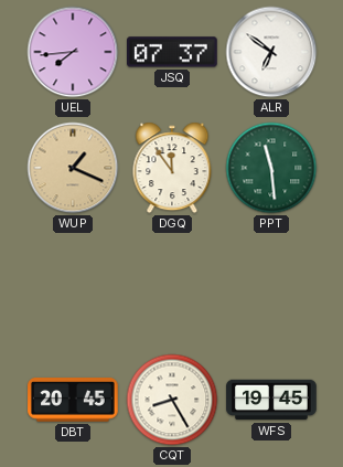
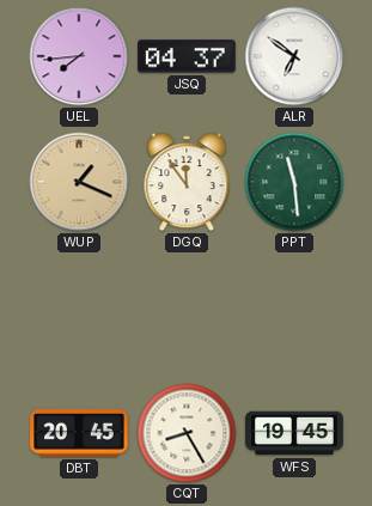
JSQ: 07:37 -> 04:37
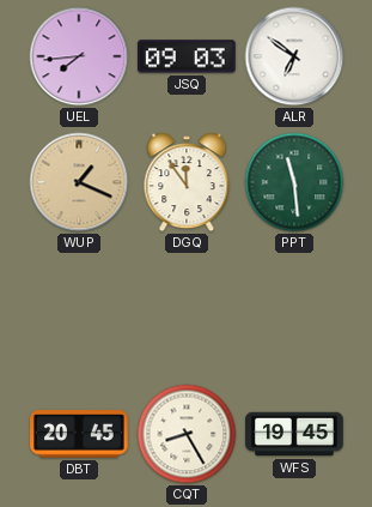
JSQ: 04:37 -> 09:03
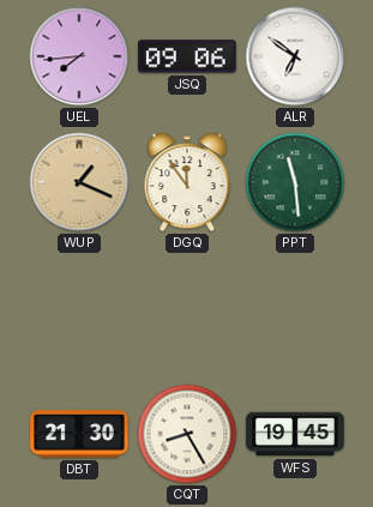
JSQ: 09:03 -> 09:06
DBT: 20:45 -> 21:30
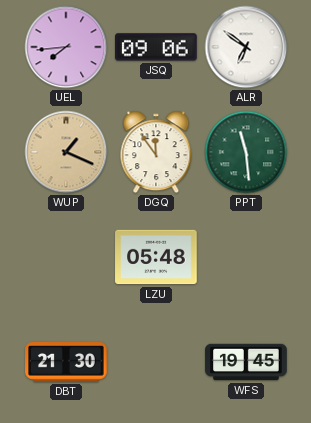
LZU: none -> 05:48
CQT: 8:25 -> none
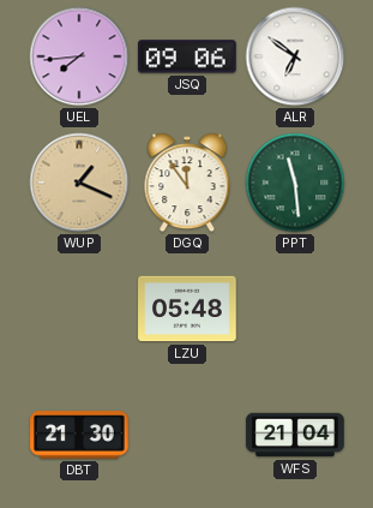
WFS: 19:45 -> 21:04
